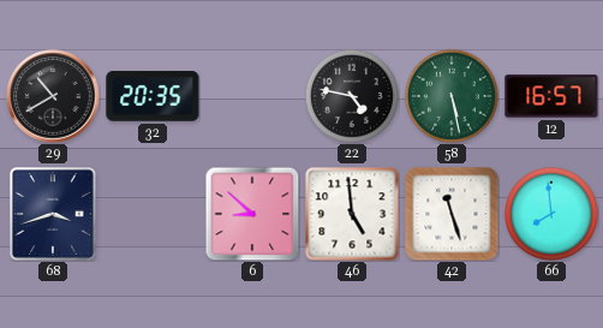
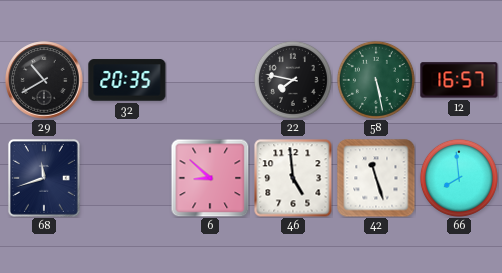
22: 4:47 -> 7:47
68: 3:42 -> 11:42
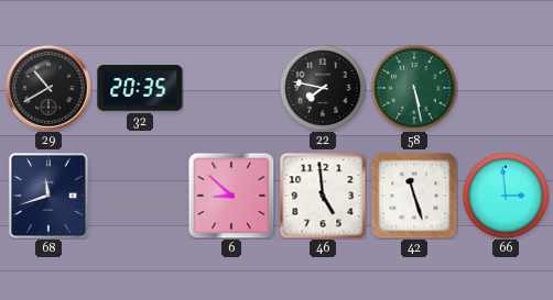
12: 16:57 -> none
66: 7:59 -> 2:59
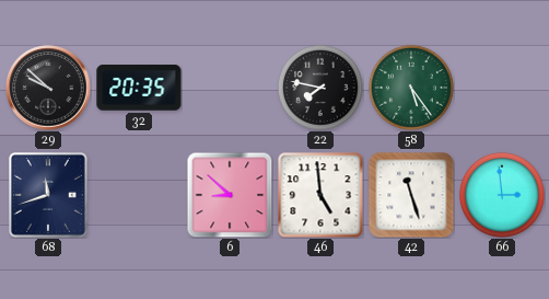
29: 10:40 -> 9:52
58: 5:28 -> 5:24
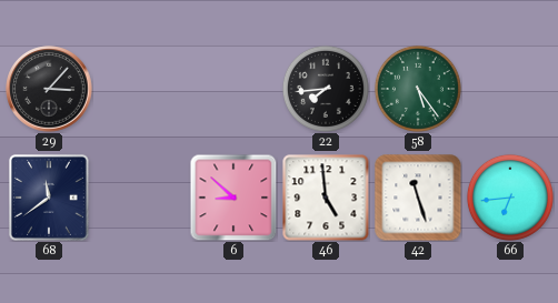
29: 9:52 -> 3:07
32: 20:35 -> none
22: 7:47 -> 7:44
68: 11:42 -> 11:39
66: 2:59 -> 6:44
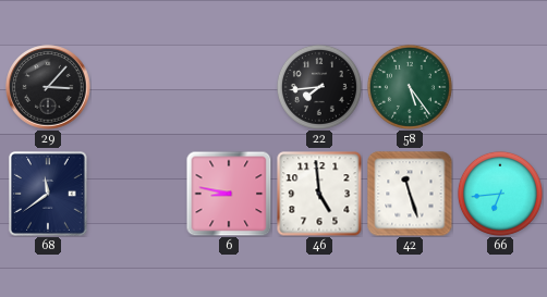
6: 8:52 -> 8:47
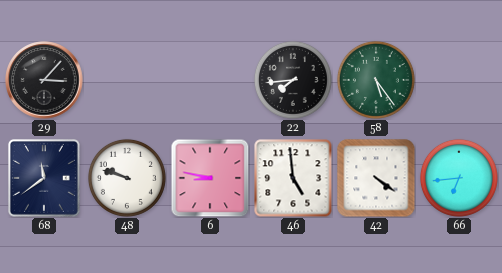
48: none -> 9:48
42: 11:27 -> 4:21
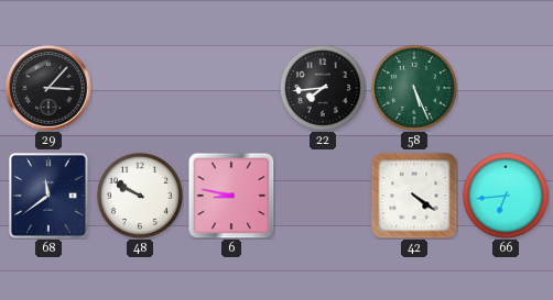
58: 5:24 -> 5:26
48: 9:48 -> 9:50
46: 4:59 -> none
